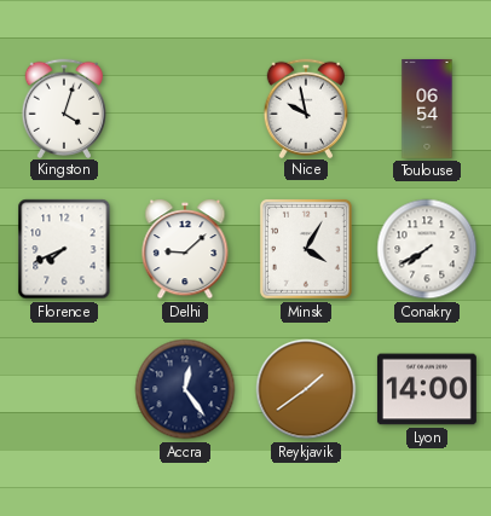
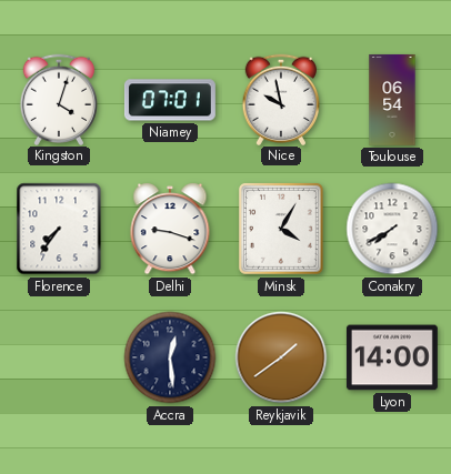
Niamey: none -> 07:01
Florence: 7:41 -> 7:36
Delhi: 9:08 -> 9:18
Accra: 12:24 -> 12:29
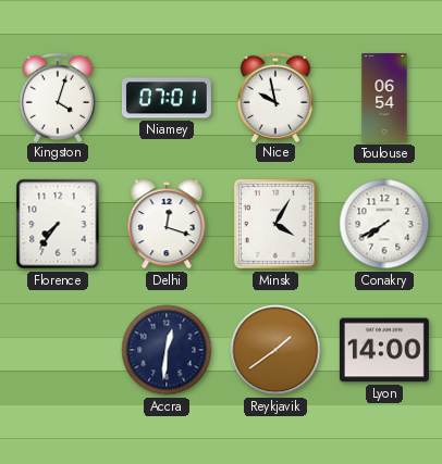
Delhi: 9:18 -> 12:18
Accra: 12:29 -> 12:31
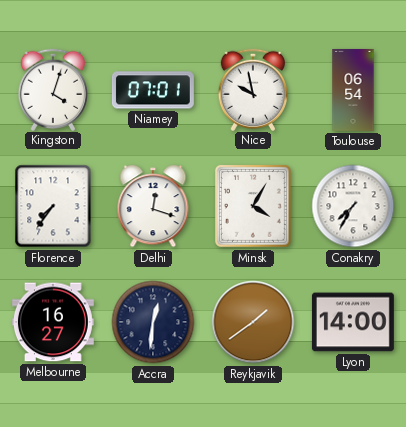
Conakry: 7:40 -> 7:35
Melbourne: none -> 16:27
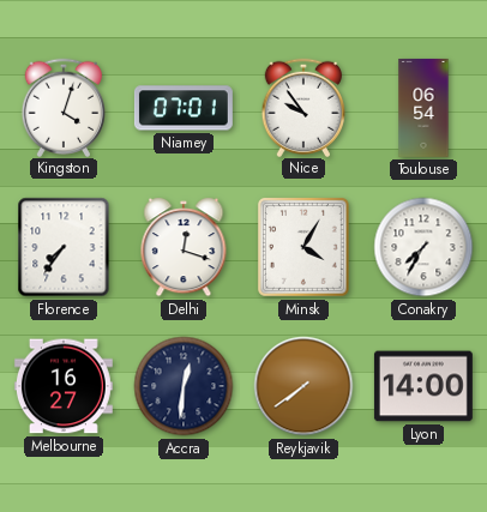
Nice: 9:58 -> 9:54
Reykjavik: 1:39 -> 7:39
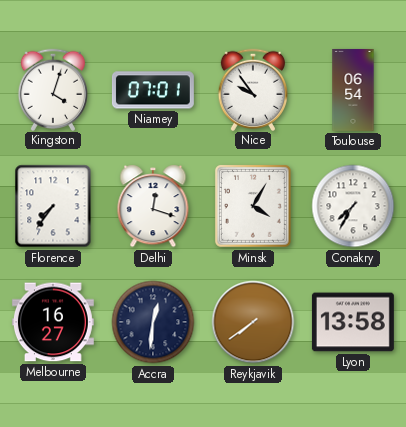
Lyon: 14:00 -> 13:58
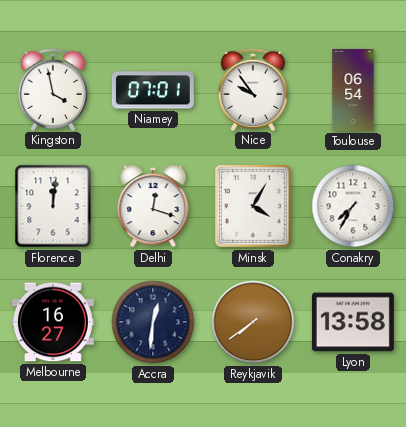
Kingston: 4:03 -> 3:58
Florence: 7:36 -> 12:01
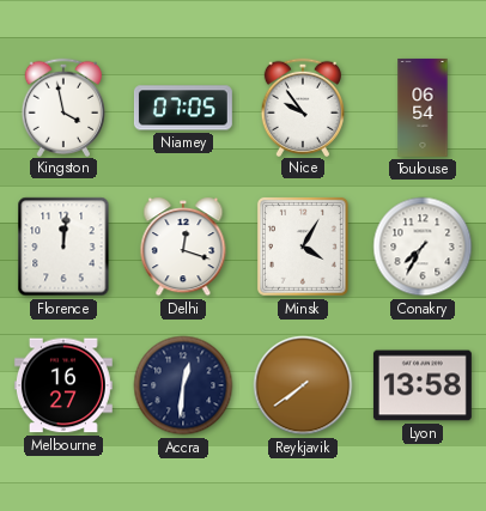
Niamey: 07:01 -> 07:05
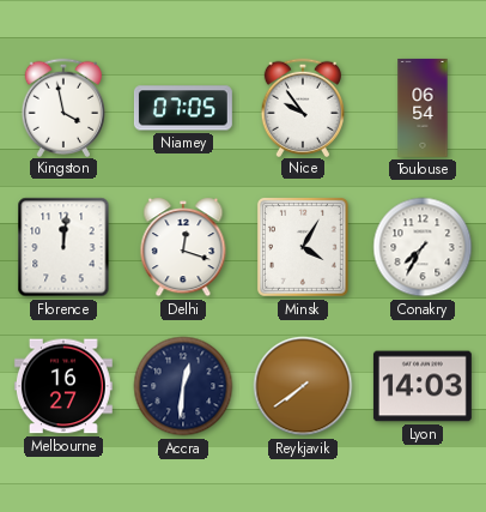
Lyon: 13:58 -> 14:03
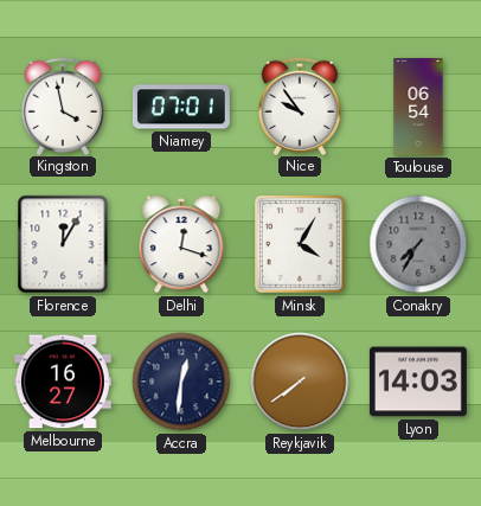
Niamey: 07:05 -> 07:01
Florence: 12:01 -> 12:05
Conakry dial: white -> grey
